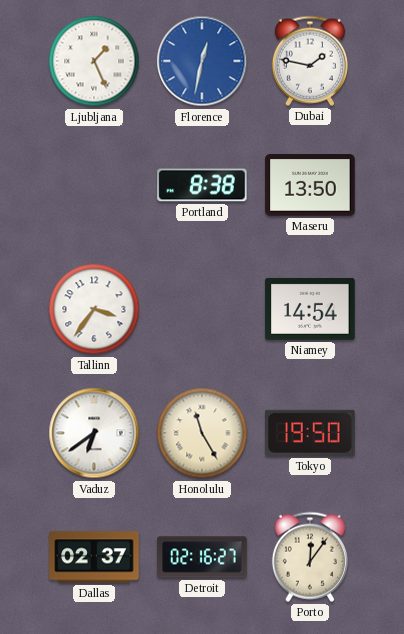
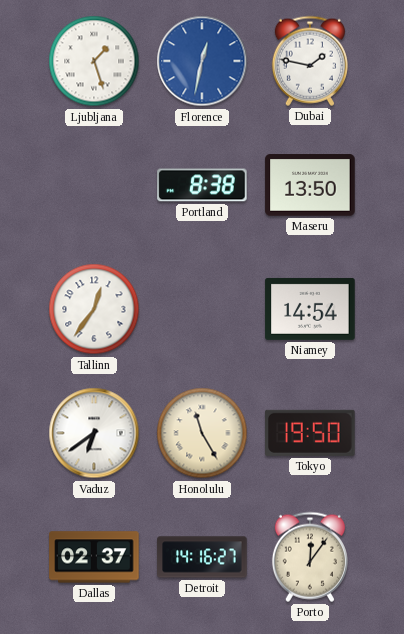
Ljubljana: 1:26 -> 1:27
Tallinn: 3:36 -> 12:36
Detroit: 02:16 -> 14:16
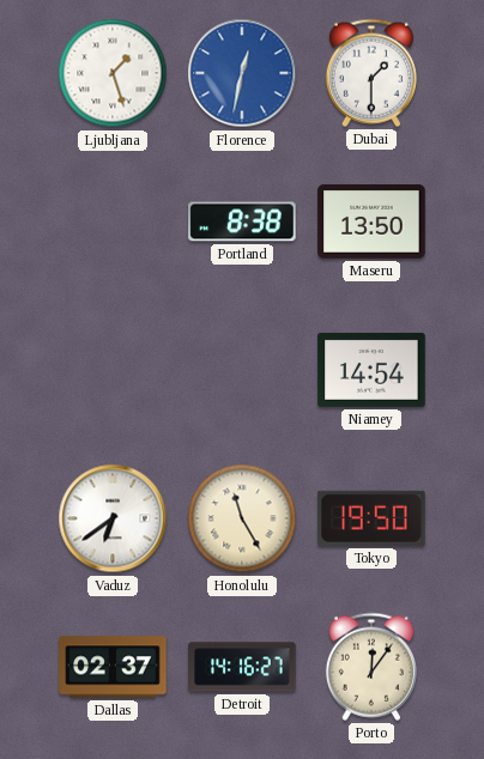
Dubai: 1:47 -> 1:30
Tallinn: 12:36 -> none
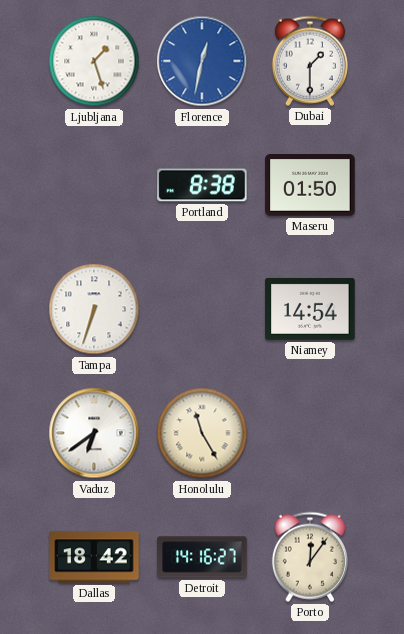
Maseru: 13:50 -> 01:50
Tampa: none -> 6:33
Tokyo: 19:50 -> none
Dallas: 02:37 -> 18:42
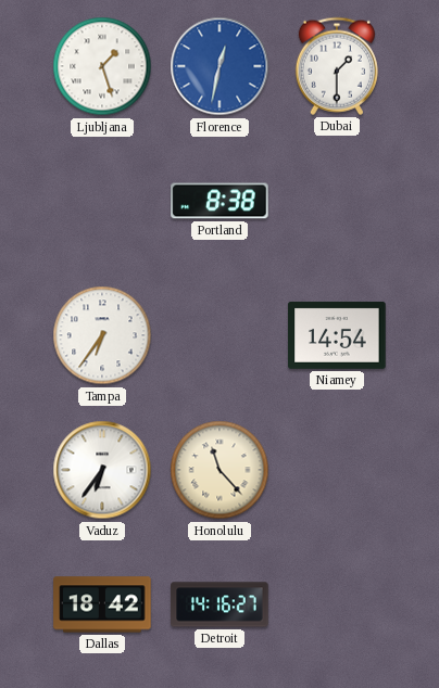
Maseru: 01:50 -> none
Tampa: 6:33 -> 6:36
Vaduz: 6:39 -> 6:36
Honolulu: 11:25 -> 11:23
Porto: 12:06 -> none
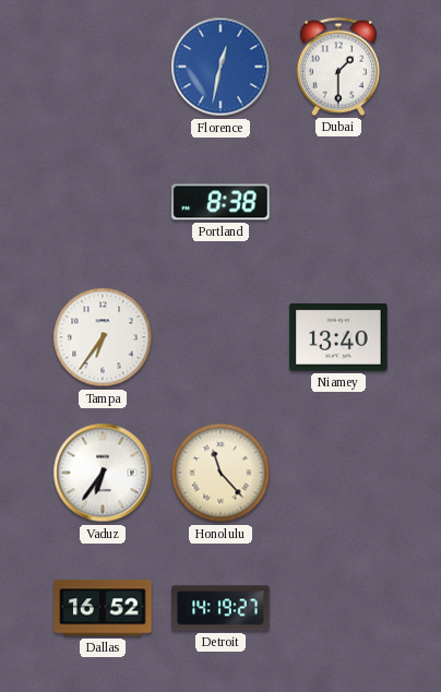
Ljubljana: 1:27 -> none
Niamey: 14:54 -> 13:40
Dallas: 18:42 -> 16:52
Detroit: 14:16 -> 14:19
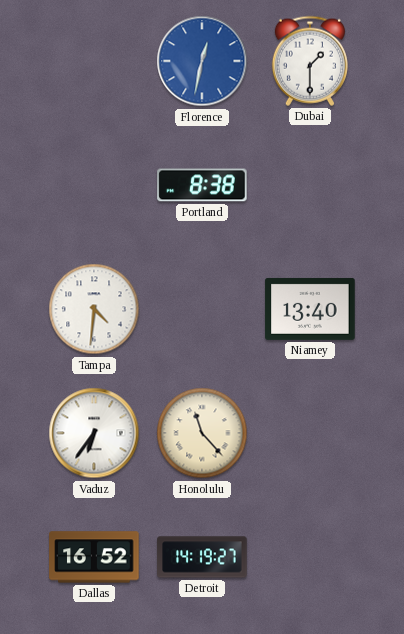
Tampa: 6:36 -> 4:31
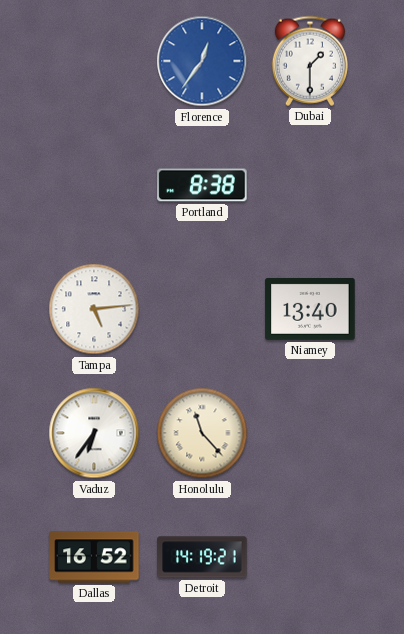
Florence: 12:32 -> 12:36
Tampa: 4:31 -> 5:14
Detroit: 14:19:27 -> 14:19:21
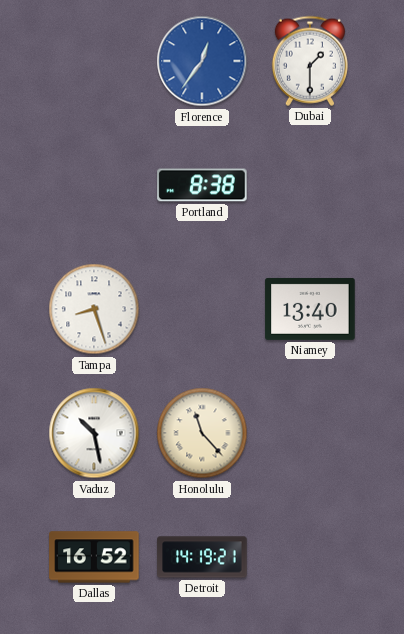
Tampa: 5:14 -> 8:27
Vaduz: 6:36 -> 10:28
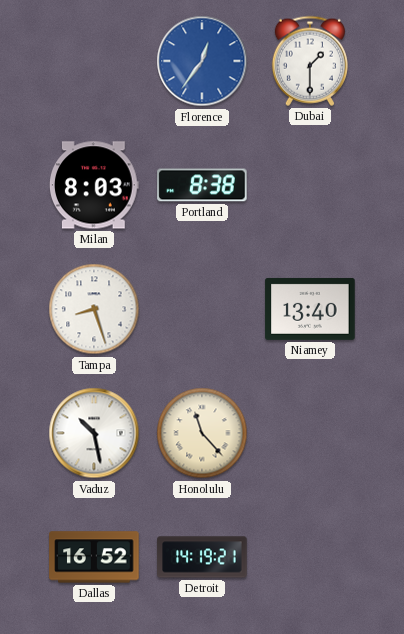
Milan: none -> 8:03
